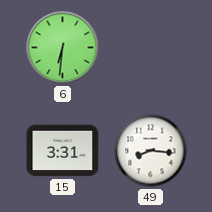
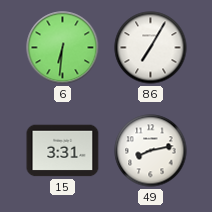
86: none -> 7:05
49: 8:16 -> 8:13
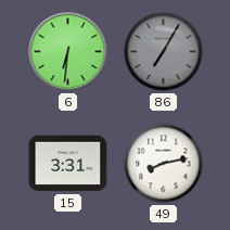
86 dial: white -> grey
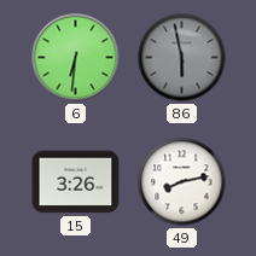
86: 7:05 -> 5:58
15: 3:31 -> 3:26
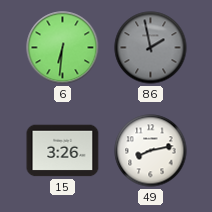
86: 5:58 -> 1:58
